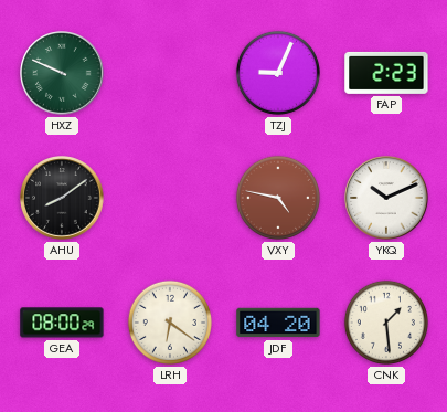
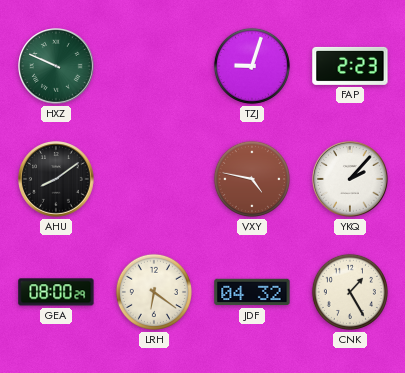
TZJ: 9:04 -> 9:03
YKQ: 10:11 -> 2:07
JDF: 04:20 -> 04:32
CNK: 1:29 -> 1:25
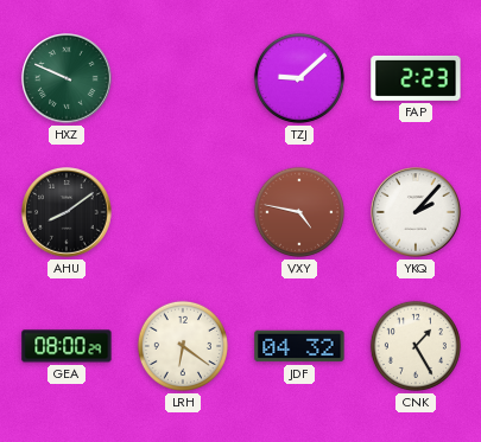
TZJ: 9:03 -> 9:08
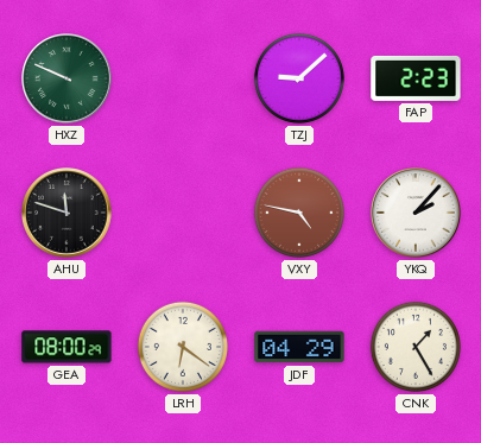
AHU: 8:09 -> 11:48
JDF: 04:32 -> 04:29
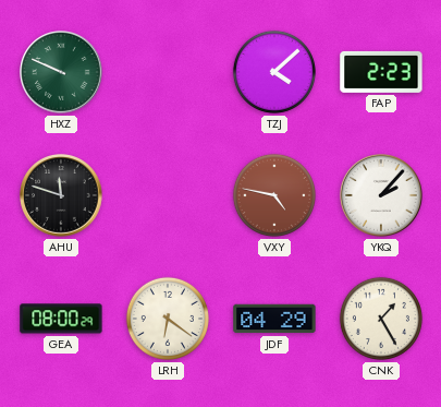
TZJ: 9:08 -> 4:08
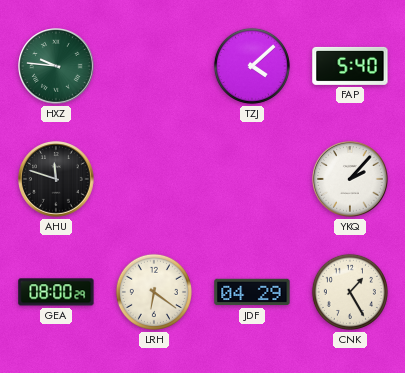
HXZ: 9:49 -> 9:46
FAP: 2:23 -> 5:40
VXY: 4:47 -> none
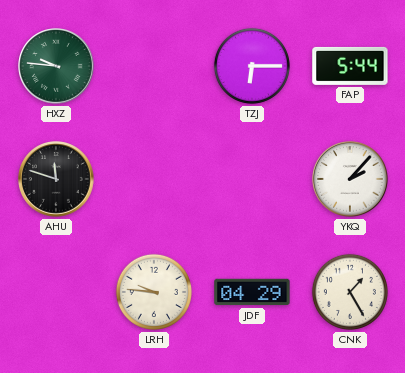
TZJ: 4:08 -> 6:15
FAP: 5:40 -> 5:44
GEA: 08:00 -> none
LRH: 6:21 -> 9:46
